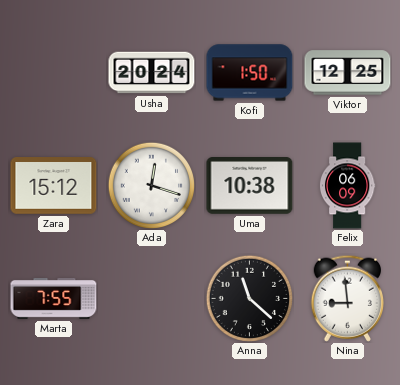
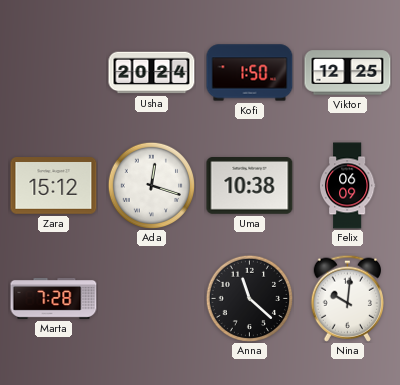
Marta: 7:55 -> 7:28
Nina: 8:59 -> 10:01
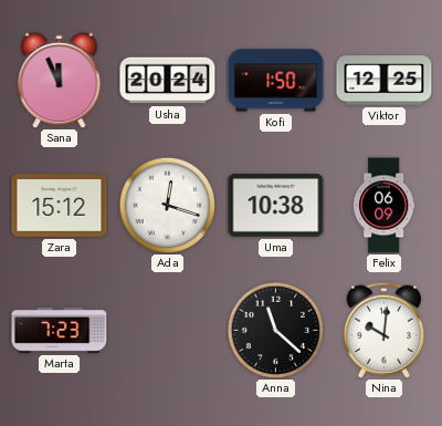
Sana: none -> 11:56
Marta: 7:28 -> 7:23
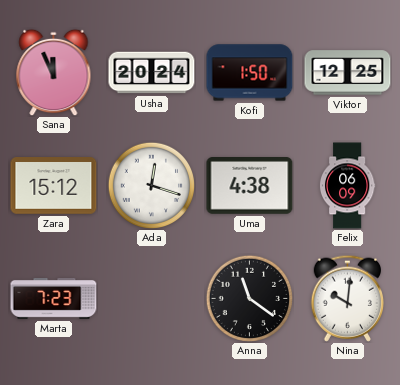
Uma: 10:38 -> 4:38
Anna: 11:22 -> 11:21
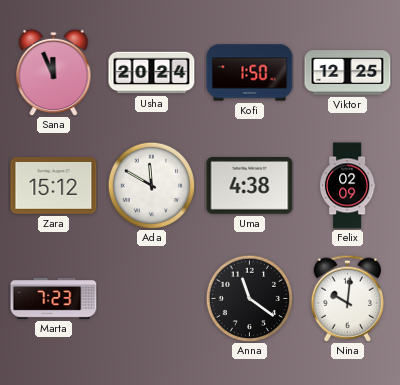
Ada: 12:18 -> 11:50
Felix: 06:09 -> 02:09
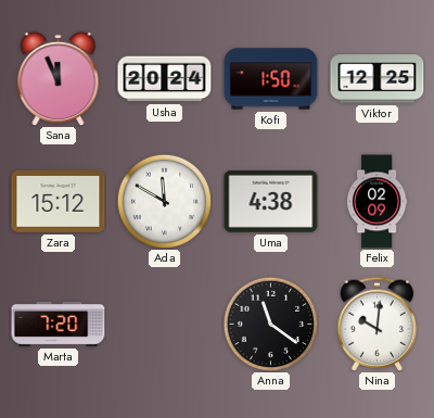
Marta: 7:23 -> 7:20
